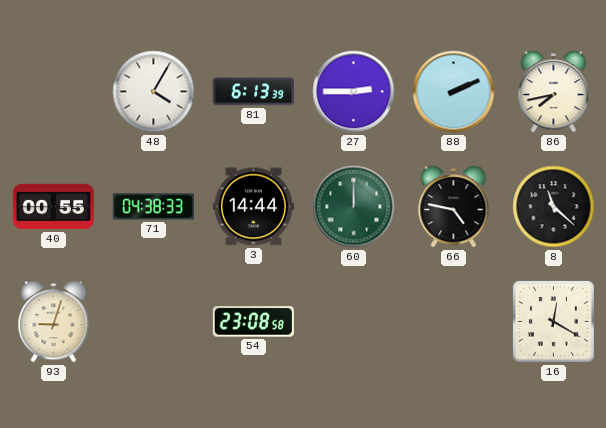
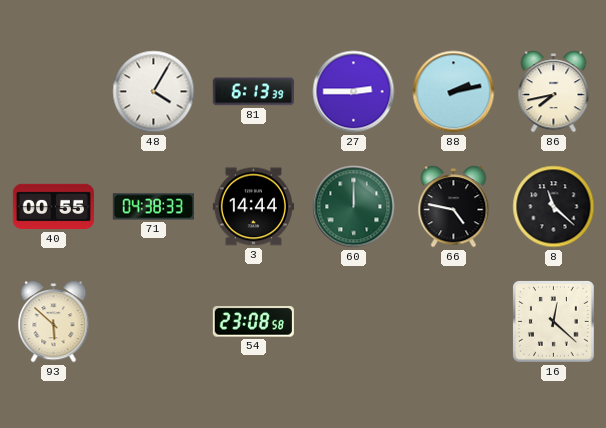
88: 2:11 -> 2:13
93: 9:03 -> 5:52
16: 12:20 -> 12:22
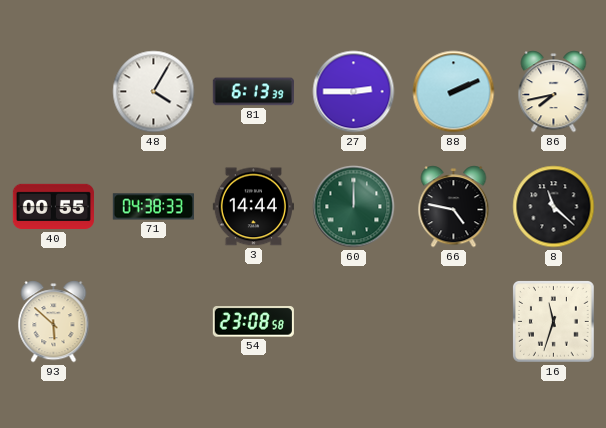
88: 2:13 -> 2:11
16: 12:22 -> 11:33
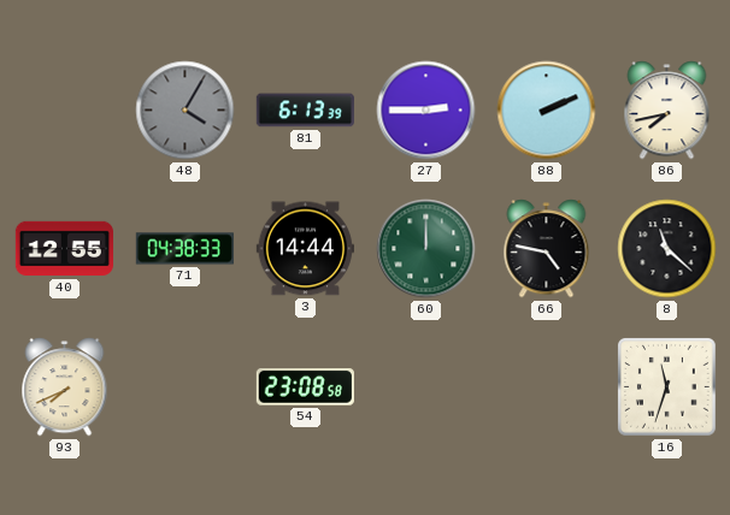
48 dial: white -> grey
40: 00:55 -> 12:55
93: 5:52 -> 7:41
